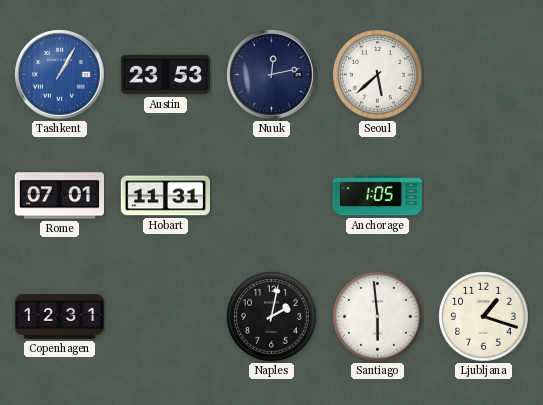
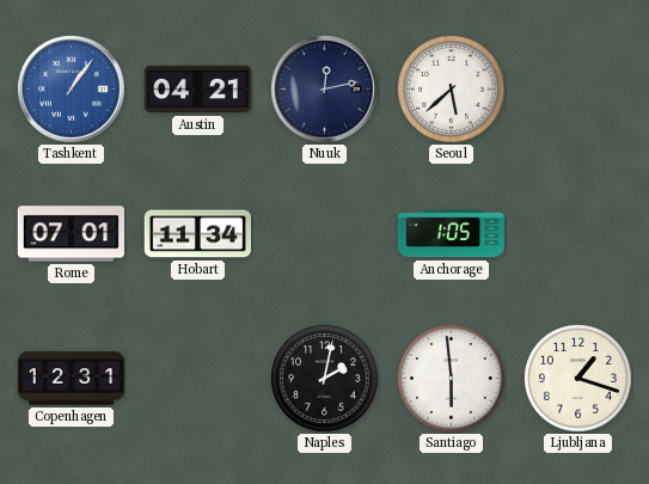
Tashkent: 1:05 -> 1:06
Austin: 23:53 -> 04:21
Hobart: 11:31 -> 11:34
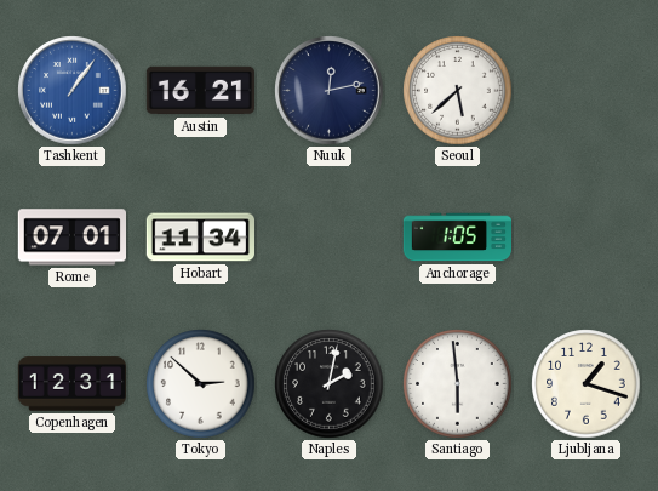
Austin: 04:21 -> 16:21
Tokyo: none -> 2:52
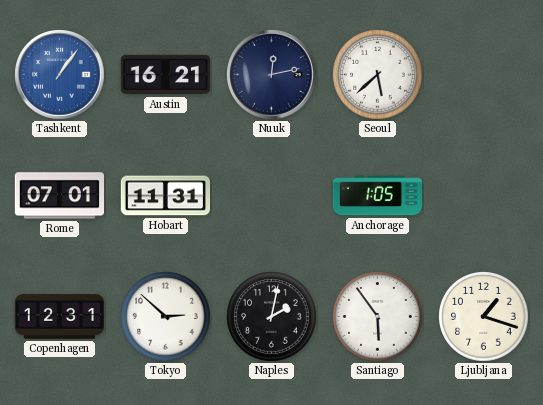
Hobart: 11:34 -> 11:31
Santiago: 5:59 -> 5:54
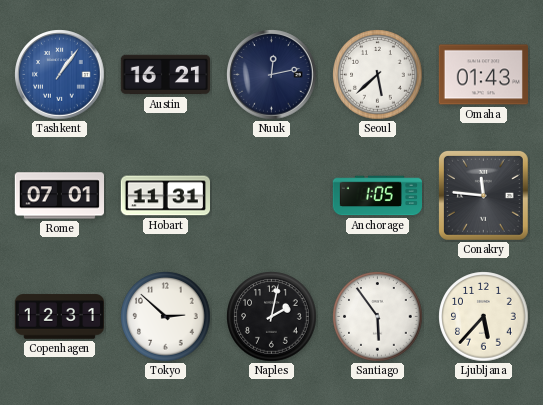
Omaha: none -> 01:43
Conakry: none -> 11:46
Ljubljana: 1:18 -> 5:37
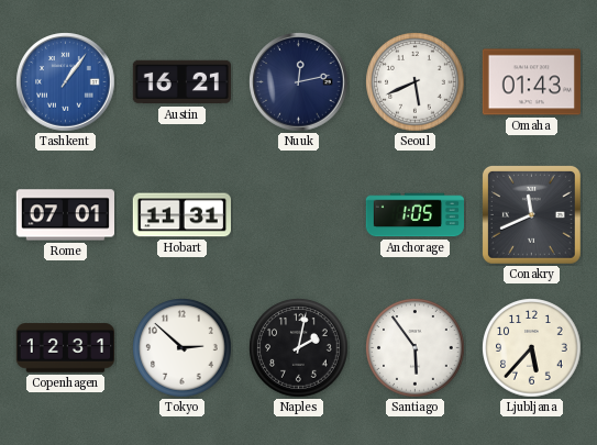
Seoul: 5:38 -> 5:41
Conakry: 11:46 -> 11:41
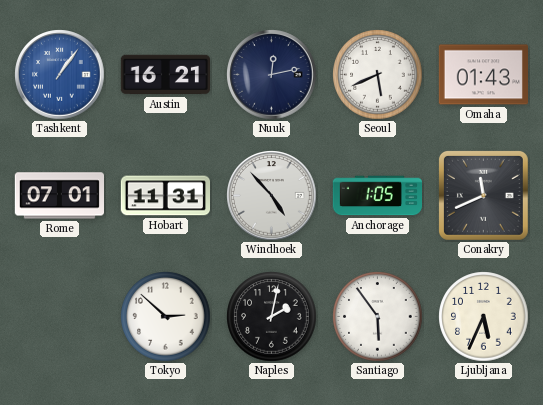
Windhoek: none -> 4:53
Copenhagen: 12:31 -> none
Ljubljana: 5:37 -> 5:34
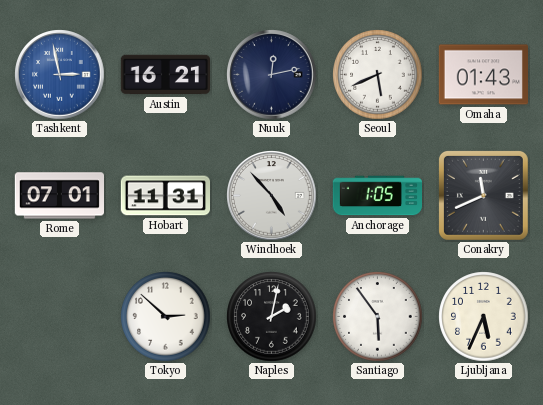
Tashkent: 1:06 -> 2:58
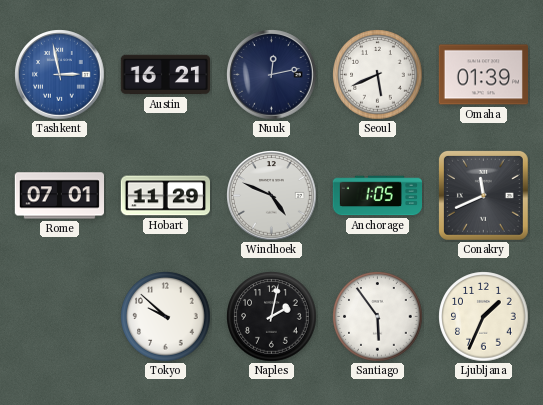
Omaha: 01:43 -> 01:39
Hobart: 11:31 -> 11:29
Windhoek: 4:53 -> 4:49
Tokyo: 2:52 -> 9:52
Ljubljana: 5:34 -> 1:34
